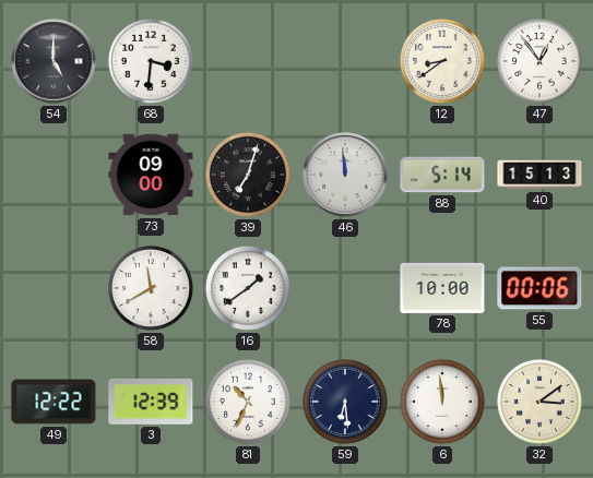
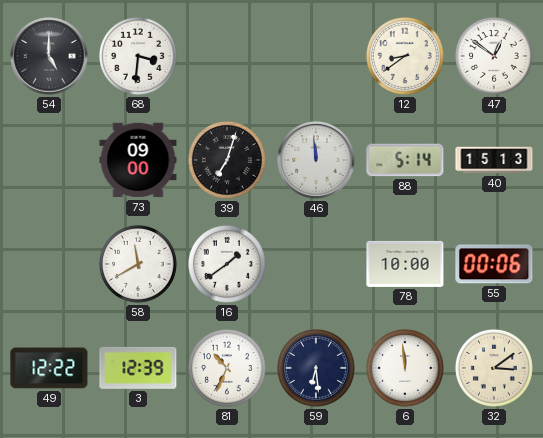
47: 12:54 -> 12:51
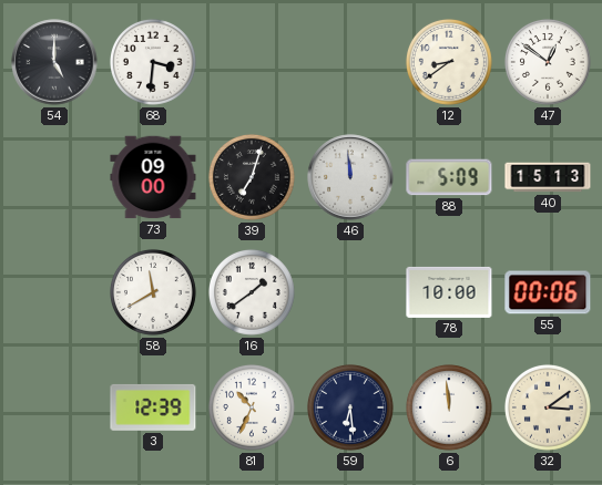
88: 5:14 -> 5:09
49: 12:22 -> none
